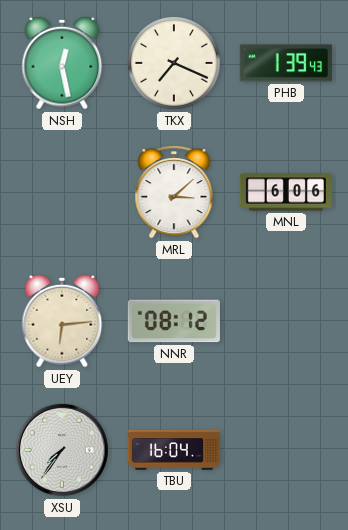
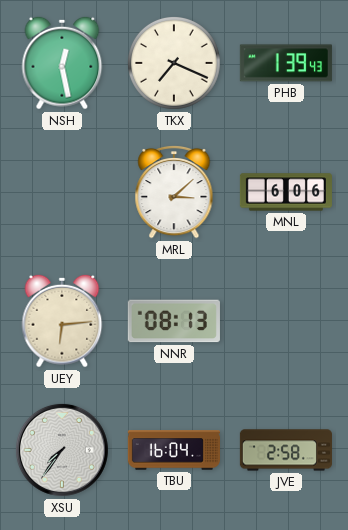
NNR: 08:12 -> 08:13
JVE: none -> 2:58
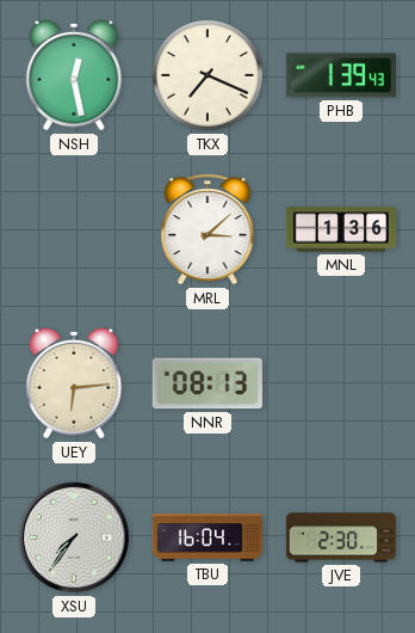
MNL: 6:06 -> 1:36
JVE: 2:58 -> 2:30
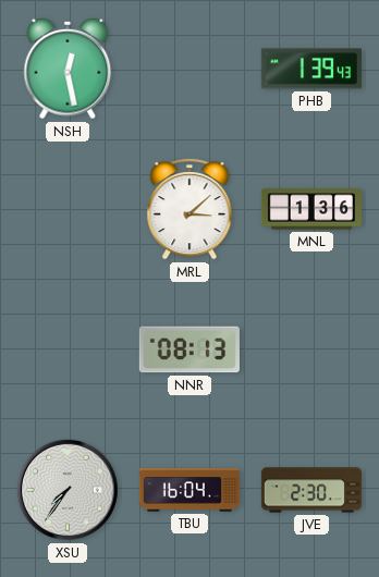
TKX: 7:19 -> none
UEY: 6:14 -> none
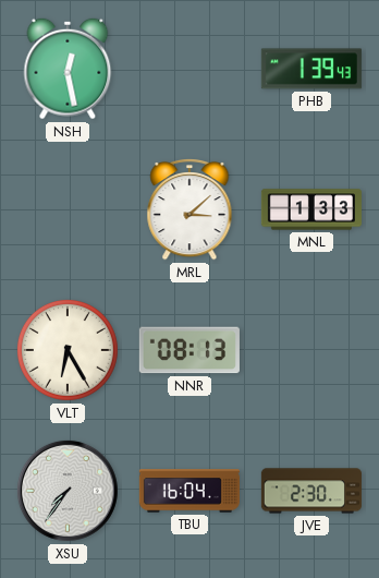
MNL: 1:36 -> 1:33
VLT: none -> 6:25
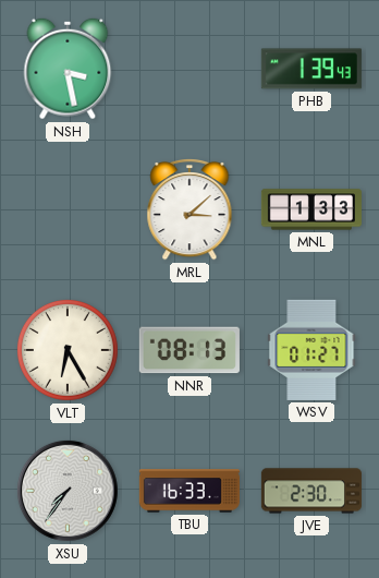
NSH: 12:28 -> 3:28
WSV: none -> 01:27
TBU: 16:04 -> 16:33
